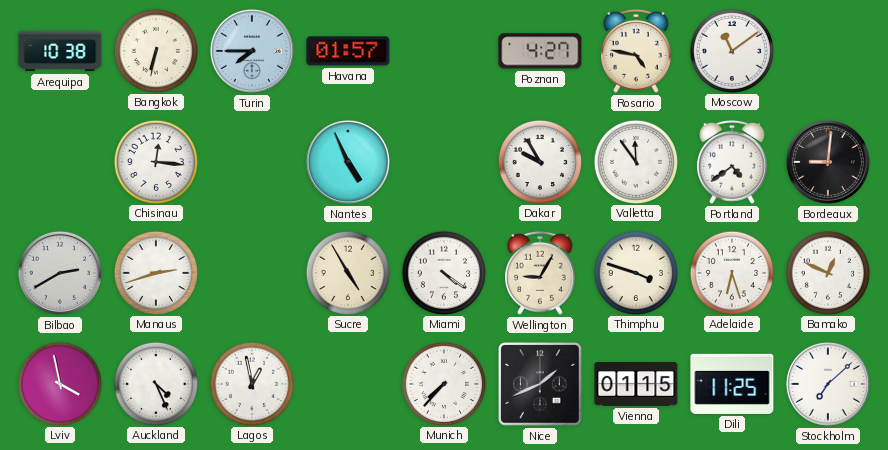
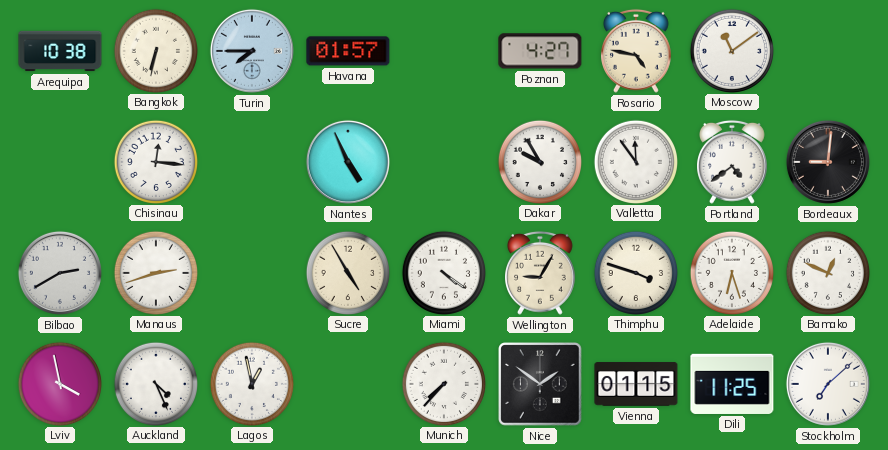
Nice: 1:41 -> 1:51
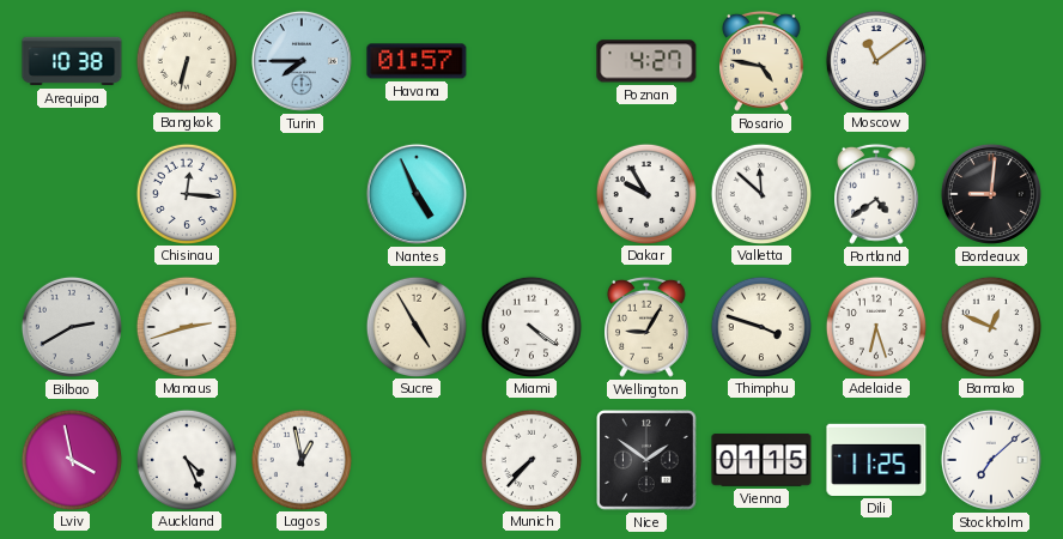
Valletta: 11:54 -> 11:52
